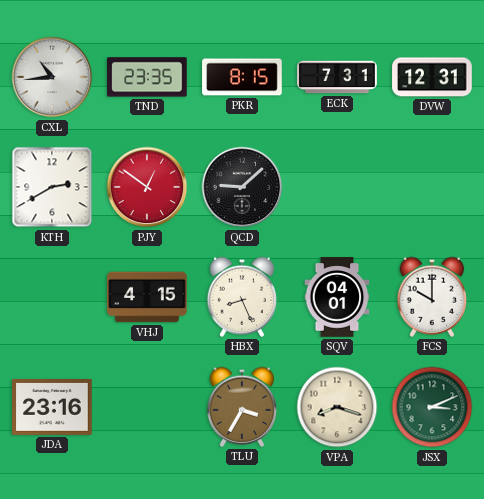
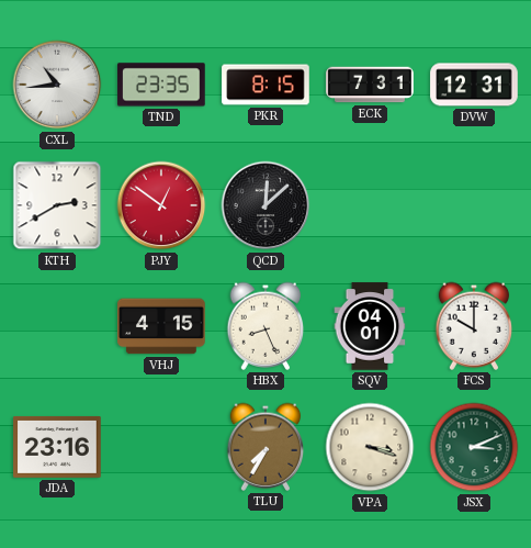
QCD: 9:08 -> 12:08
TLU: 3:35 -> 7:35
VPA: 8:18 -> 3:18
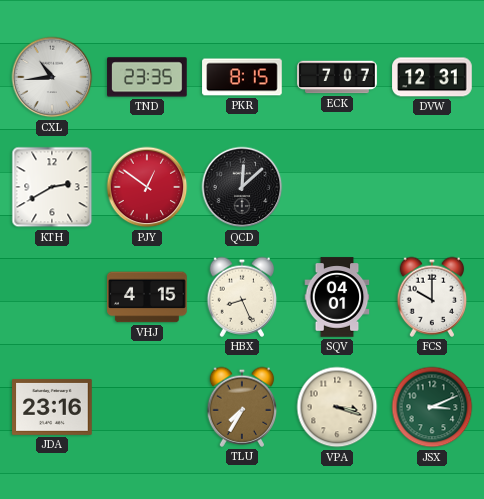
ECK: 7:31 -> 7:07
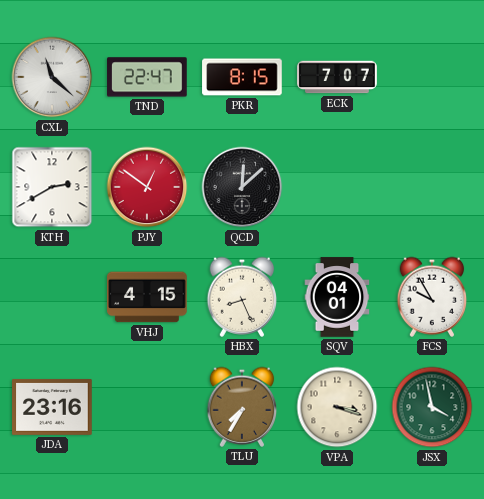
CXL: 10:44 -> 11:22
TND: 23:35 -> 22:47
DVW: 12:31 -> none
FCS: 10:00 -> 9:55
JSX: 3:11 -> 3:58
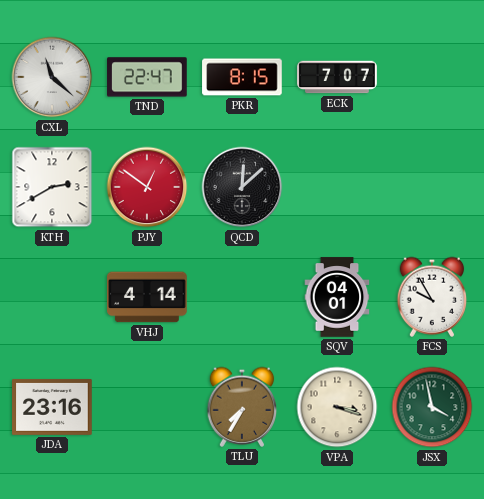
VHJ: 4:15 -> 4:14
HBX: 8:26 -> none
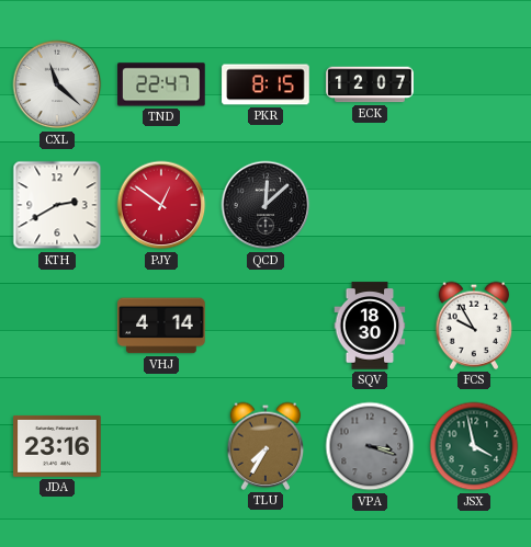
ECK: 7:07 -> 12:07
SQV: 04:01 -> 18:30
VPA dial: cream -> grey
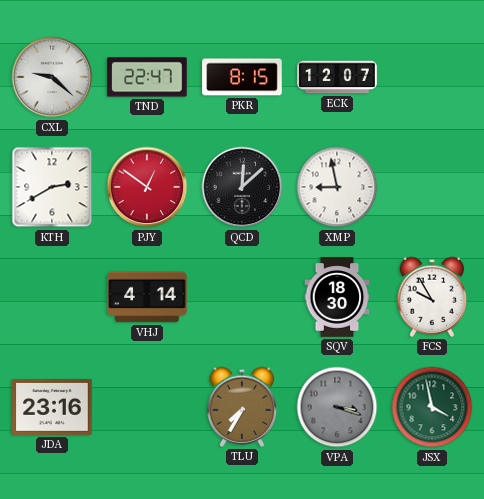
CXL: 11:22 -> 9:22
XMP: none -> 8:58
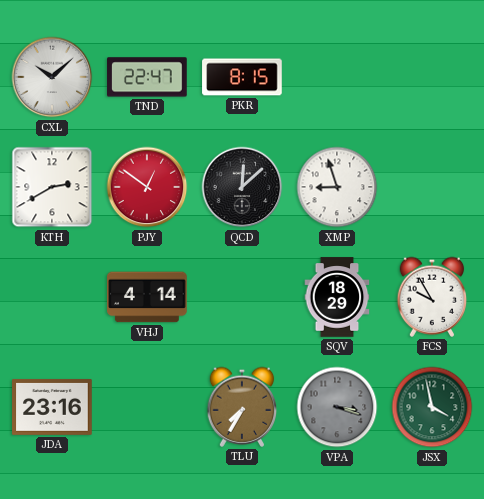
CXL: 9:22 -> 10:08
ECK: 12:07 -> none
XMP: 8:58 -> 8:57
SQV: 18:30 -> 18:29
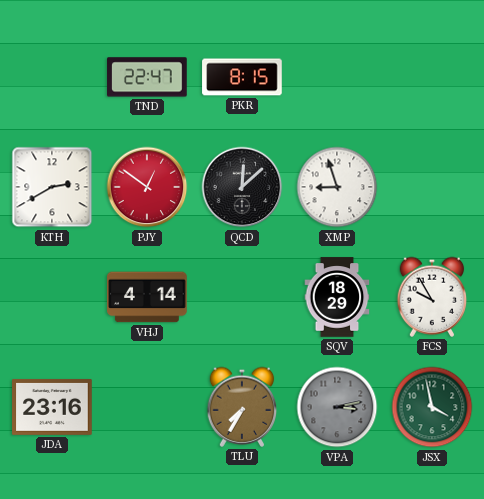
CXL: 10:08 -> none
VPA: 3:18 -> 3:13
